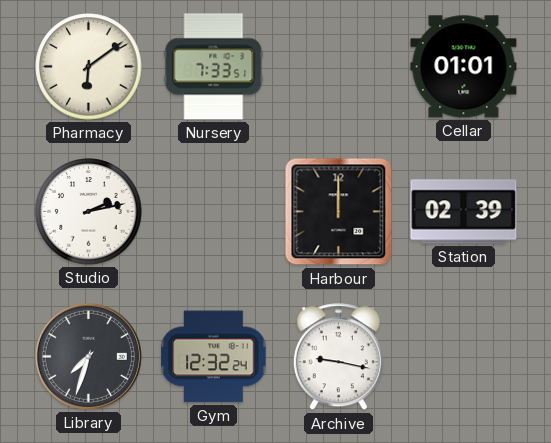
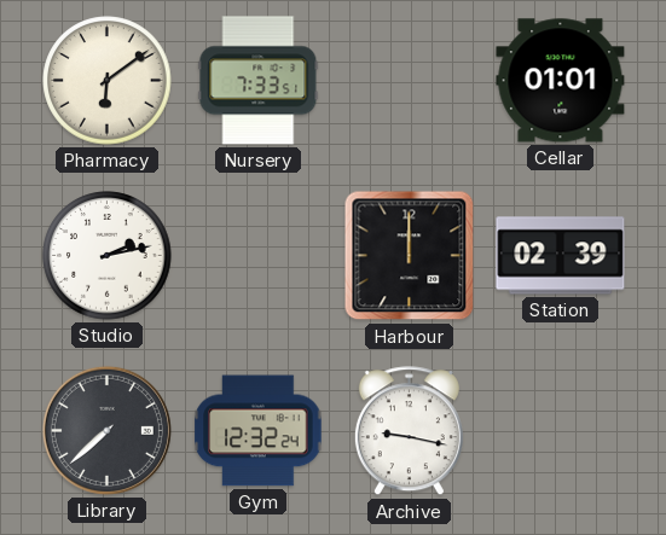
Library: 7:33 -> 7:38
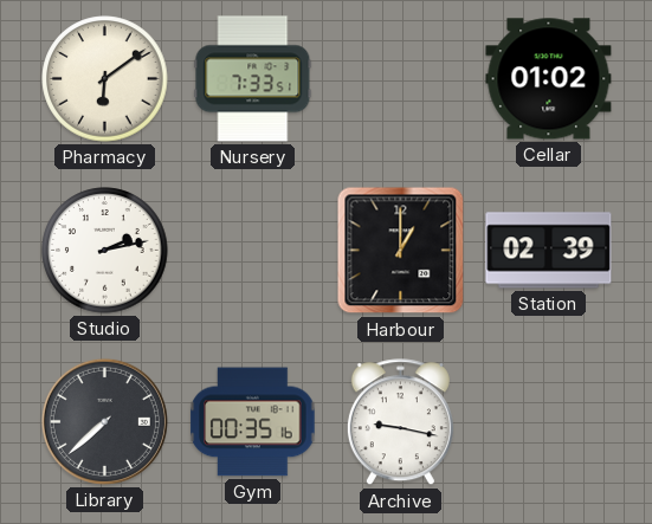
Cellar: 01:01 -> 01:02
Harbour: 12:00 -> 1:00
Gym: 12:32 -> 00:35
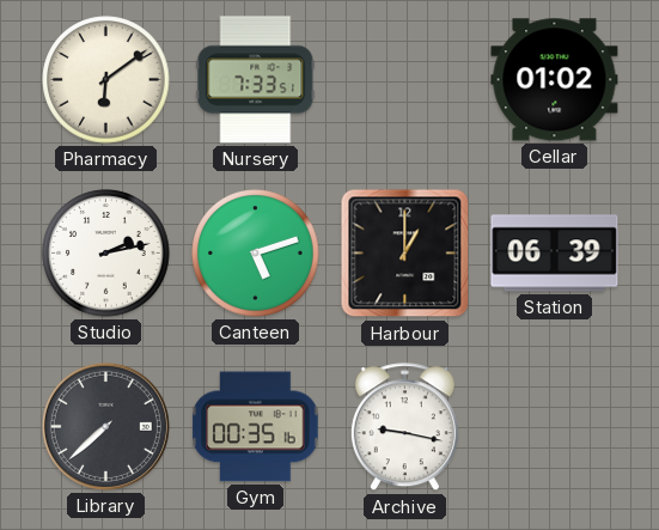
Canteen: none -> 5:12
Station: 02:39 -> 06:39
